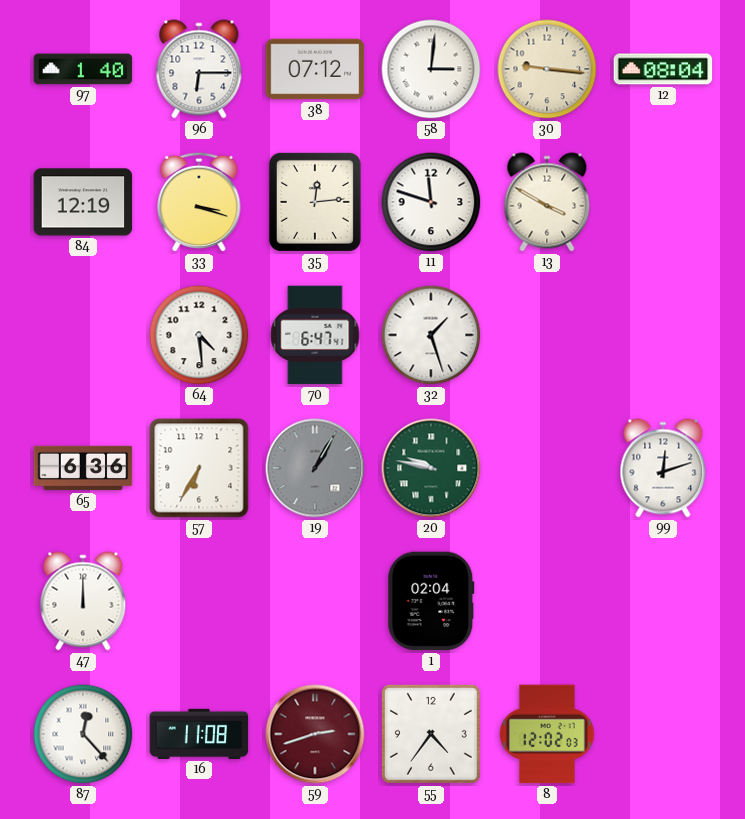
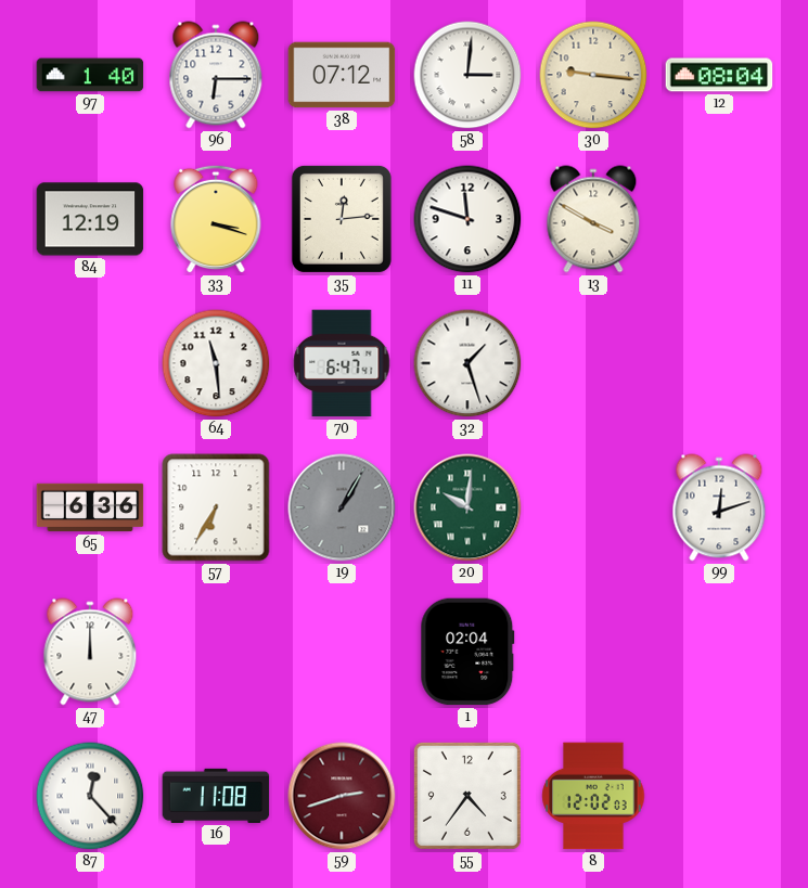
64: 4:29 -> 11:29
20: 9:47 -> 10:01
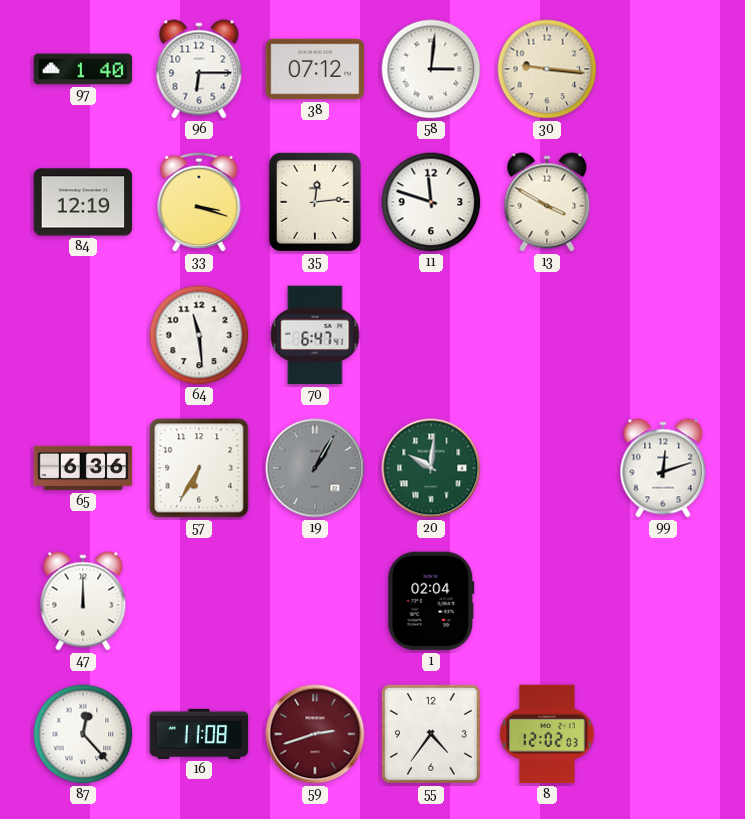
12: 08:04 -> none
32: 1:27 -> none
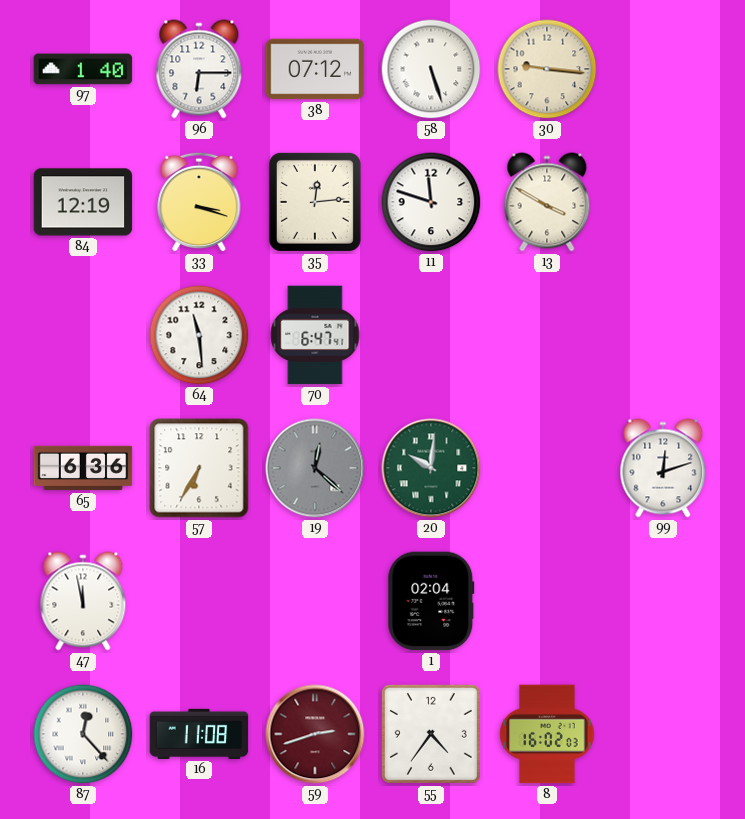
58: 3:01 -> 5:27
19: 1:05 -> 12:22
47: 12:00 -> 11:58
8: 12:02 -> 16:02
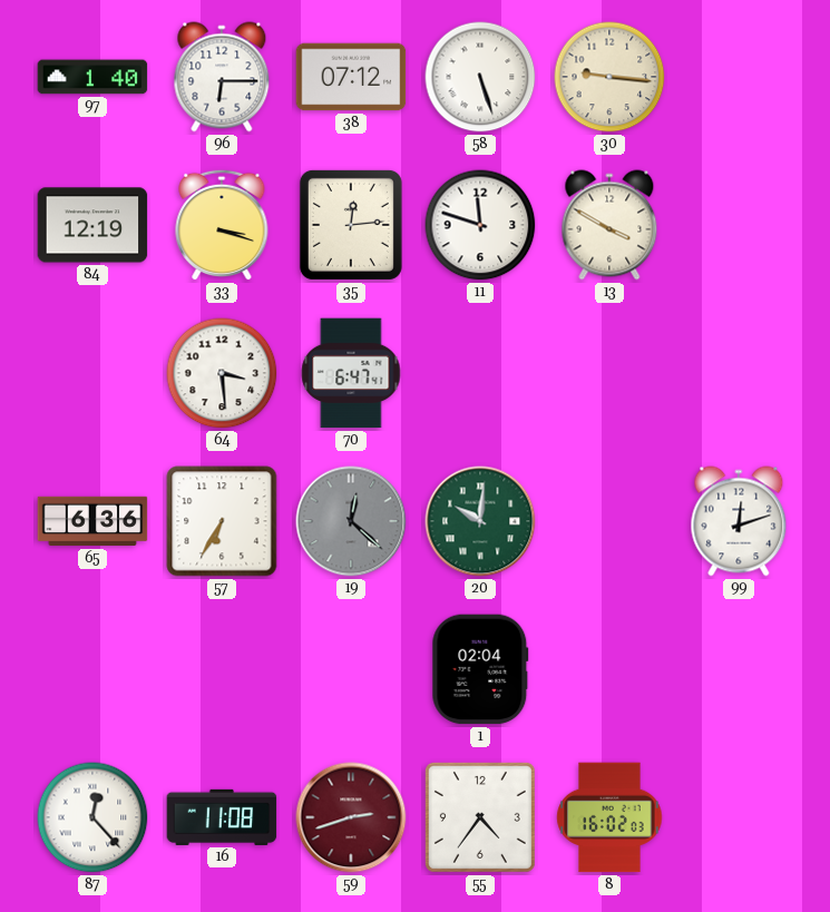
64: 11:29 -> 3:29
47: 11:58 -> none
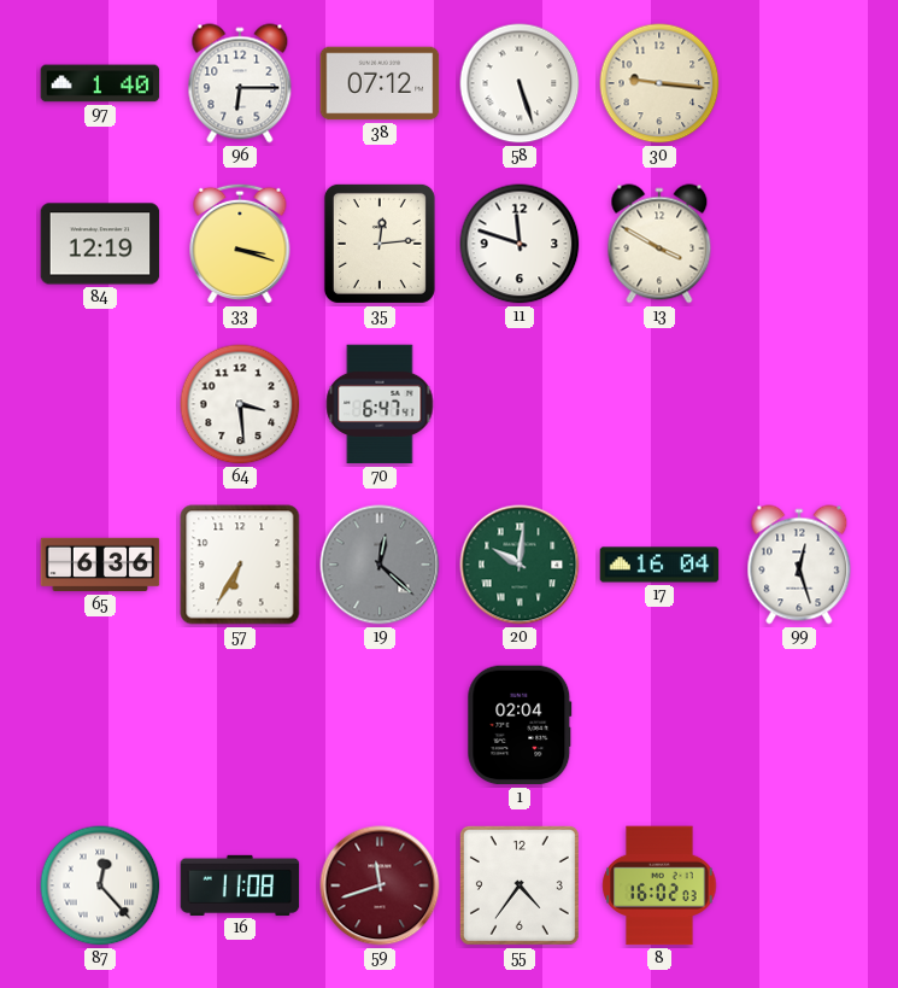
17: none -> 16:04
99: 12:12 -> 12:27
59: 2:42 -> 11:42
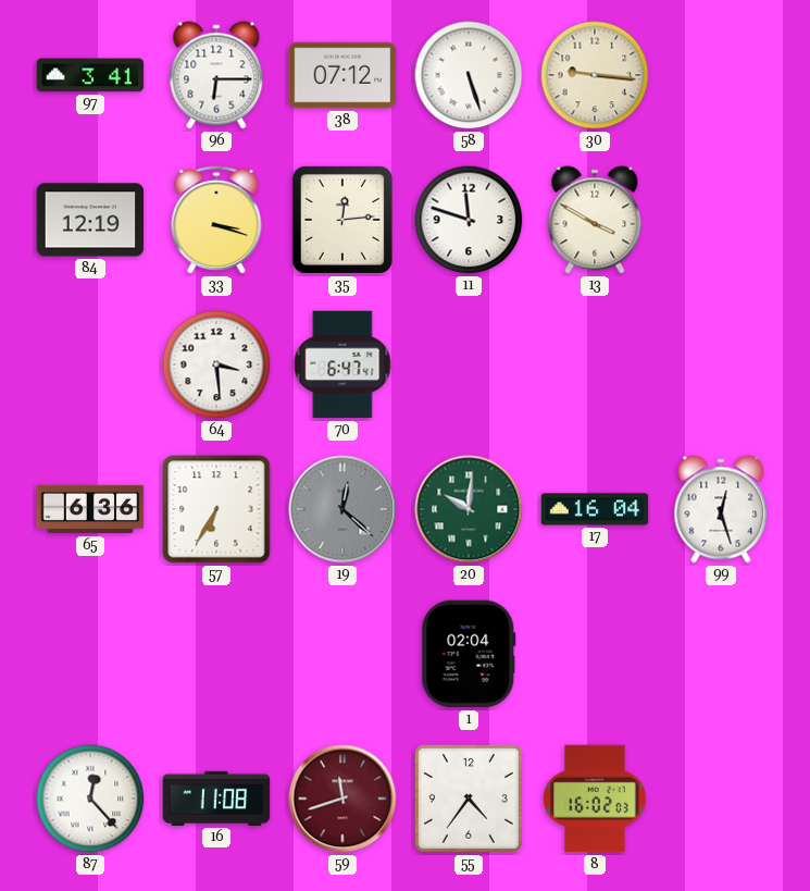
97: 1:40 -> 3:41
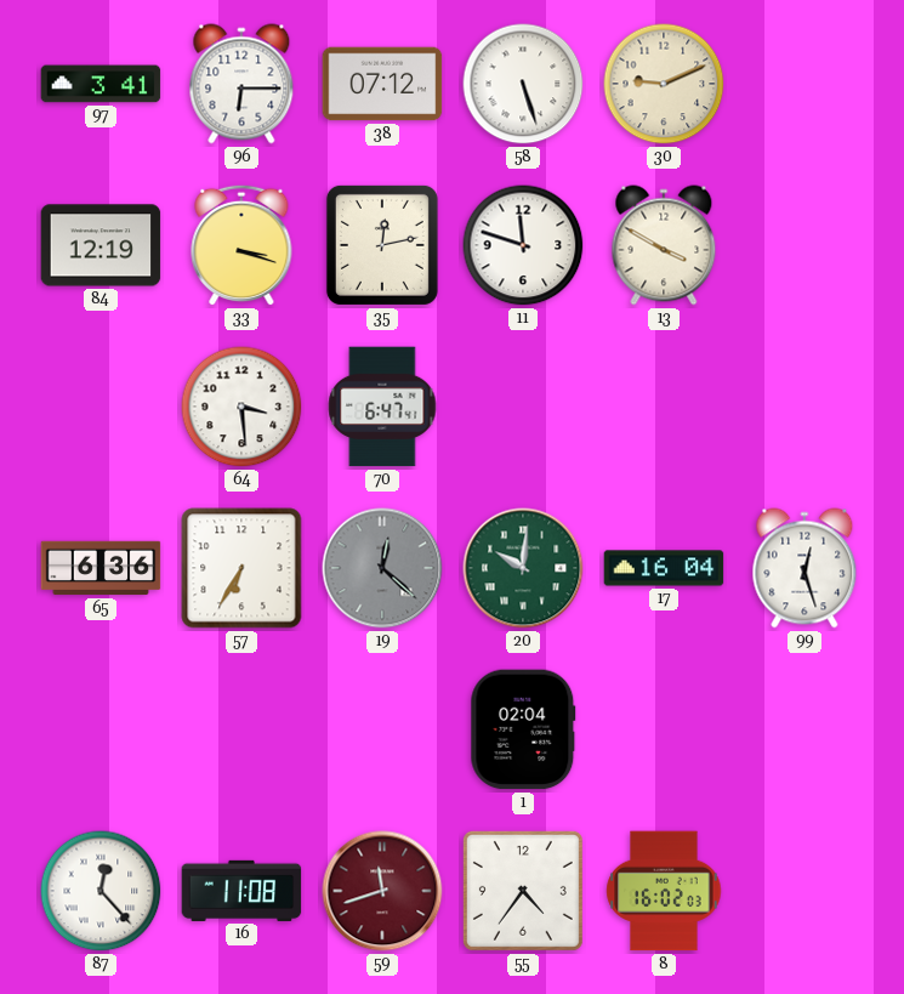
30: 9:16 -> 9:11
35: 12:14 -> 12:13
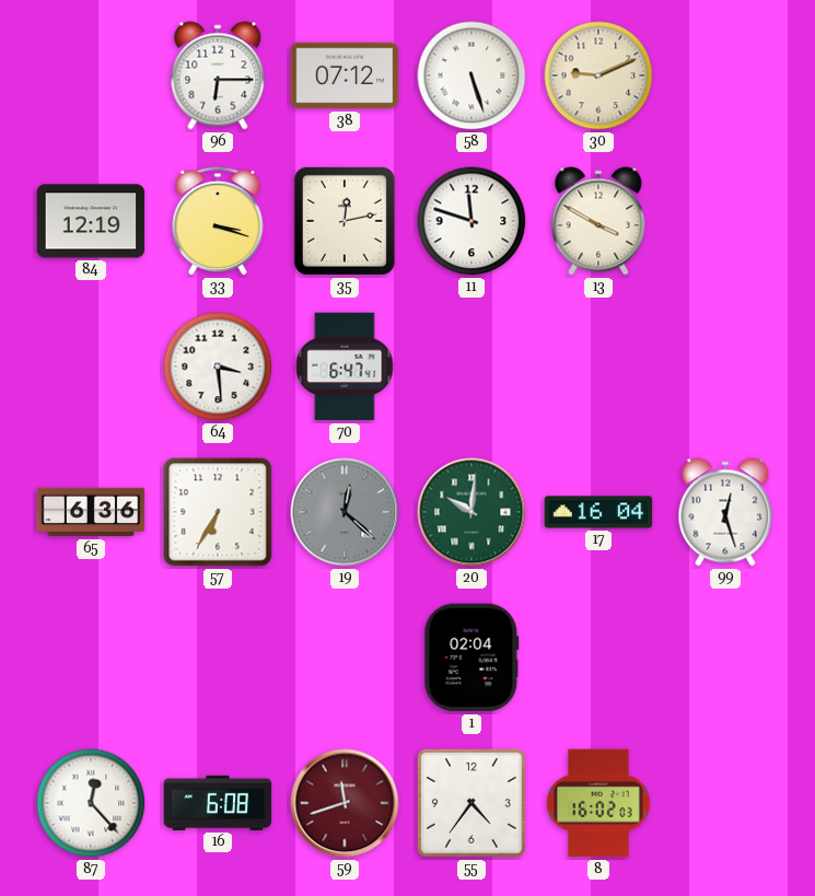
97: 3:41 -> none
16: 11:08 -> 6:08
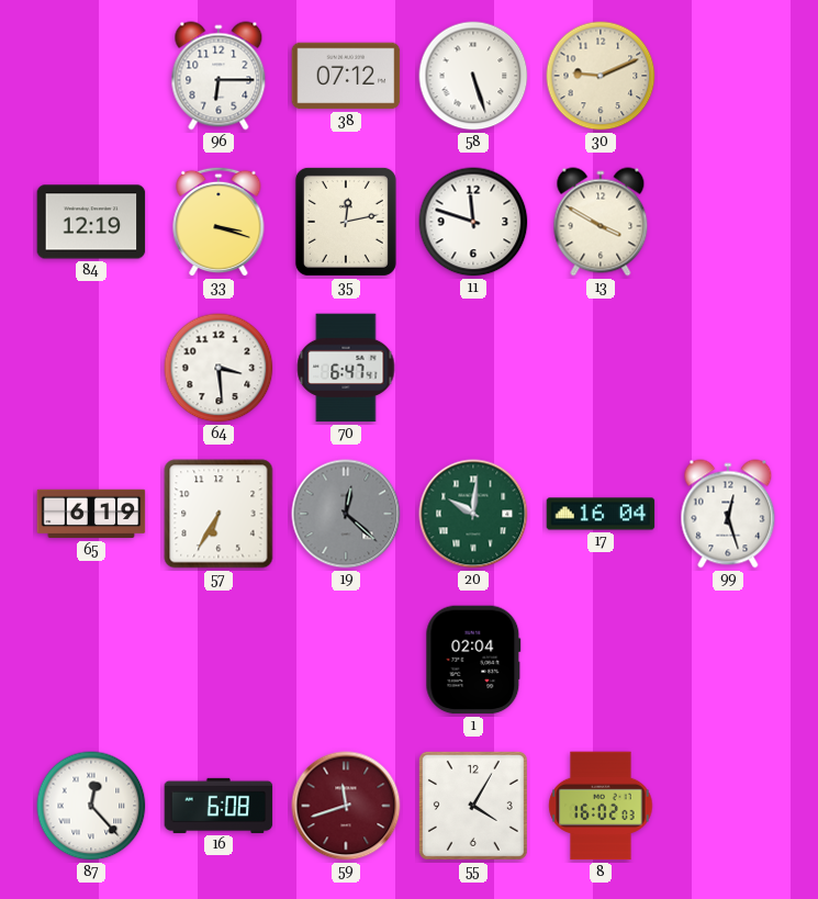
65: 6:36 -> 6:19
55: 4:36 -> 4:05
